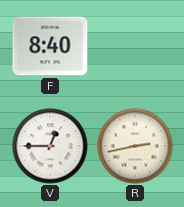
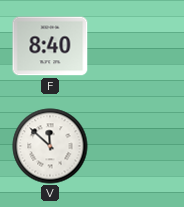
V: 12:45 -> 11:52
R: 2:43 -> none
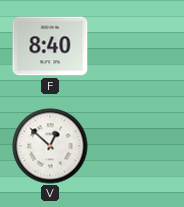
V: 11:52 -> 12:52
